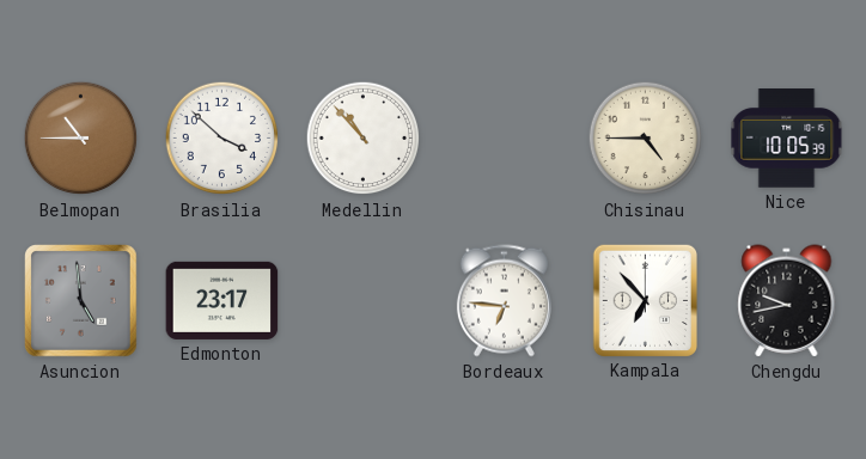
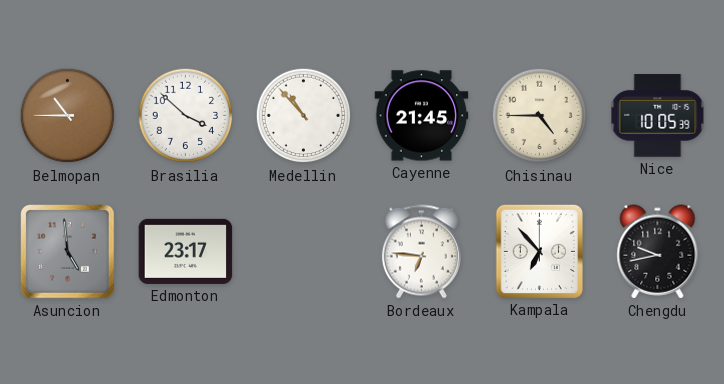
Cayenne: none -> 21:45
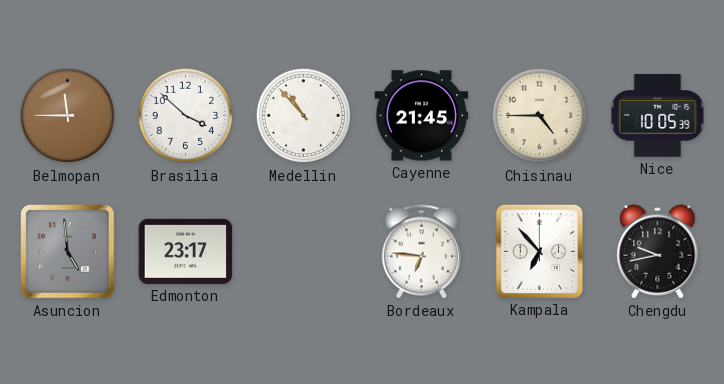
Belmopan: 10:45 -> 11:45
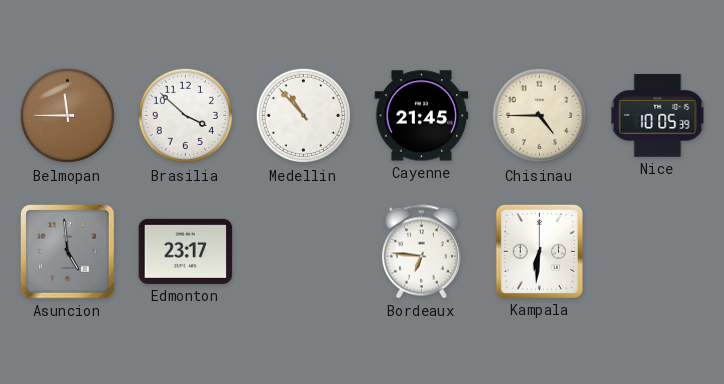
Kampala: 6:53 -> 6:31
Chengdu: 9:43 -> none
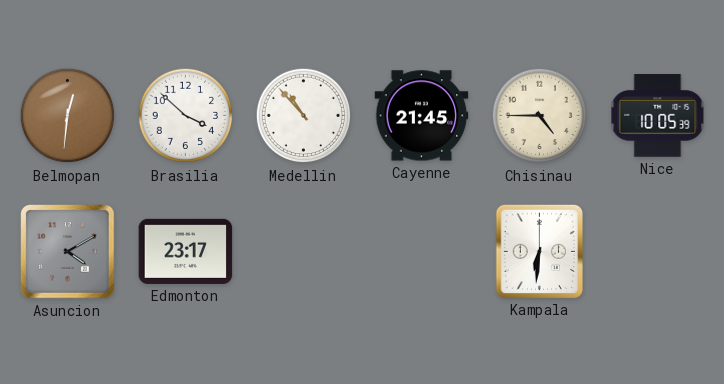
Belmopan: 11:45 -> 12:31
Asuncion: 4:59 -> 4:10
Bordeaux: 6:46 -> none
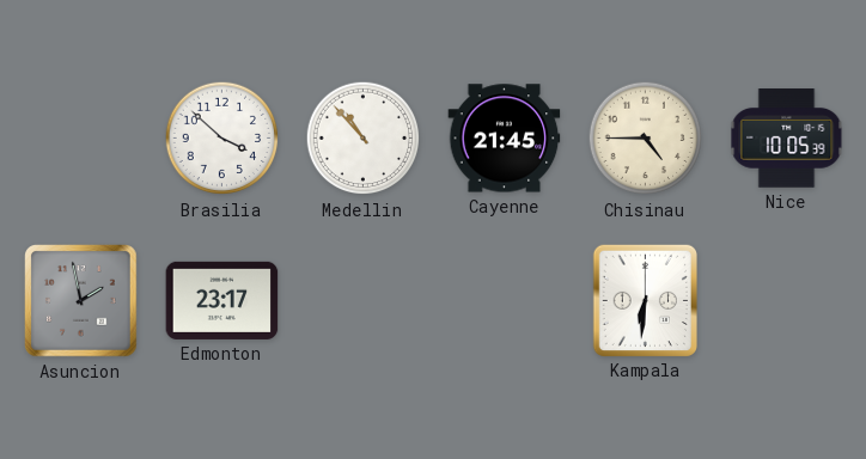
Belmopan: 12:31 -> none
Asuncion: 4:10 -> 1:58
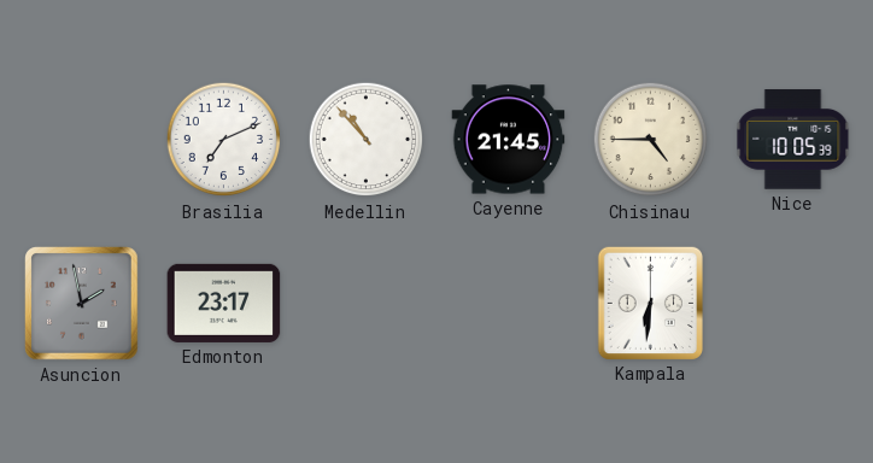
Brasilia: 3:52 -> 7:11
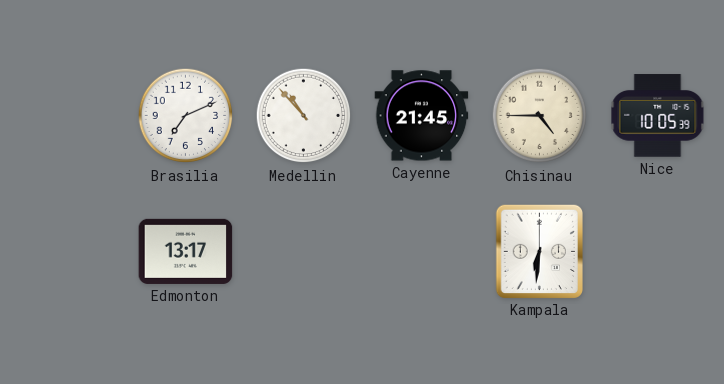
Asuncion: 1:58 -> none
Edmonton: 23:17 -> 13:17
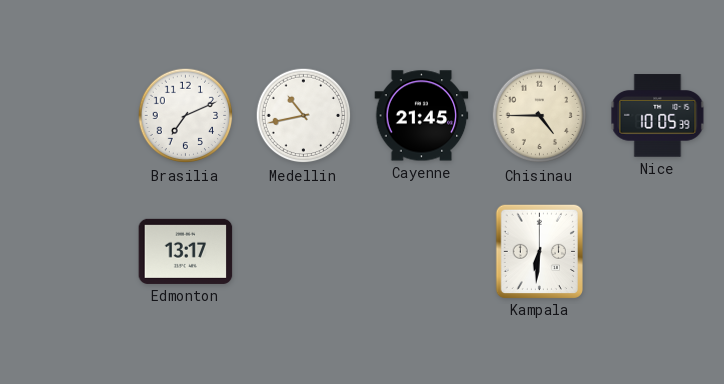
Medellin: 10:53 -> 10:43
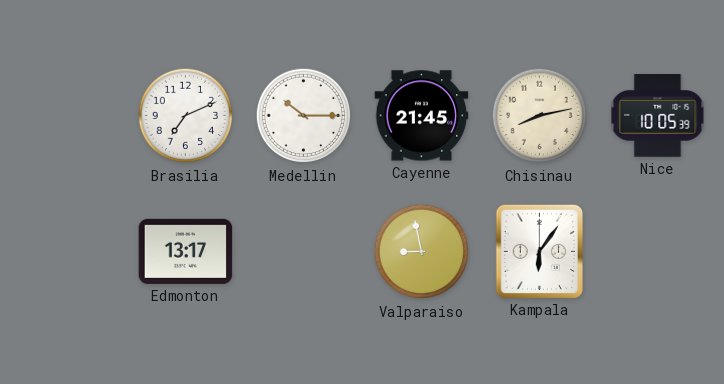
Medellin: 10:43 -> 10:15
Chisinau: 4:45 -> 8:13
Valparaiso: none -> 8:58
Kampala: 6:31 -> 6:06
